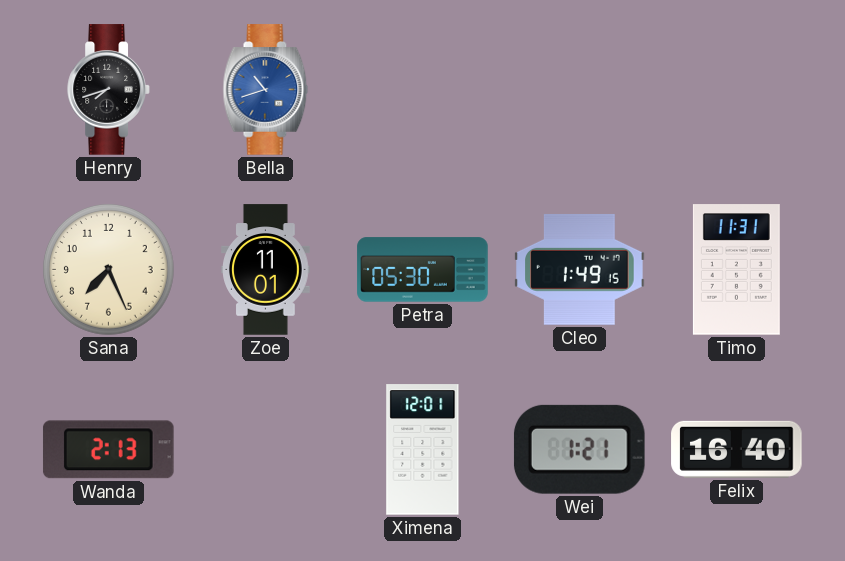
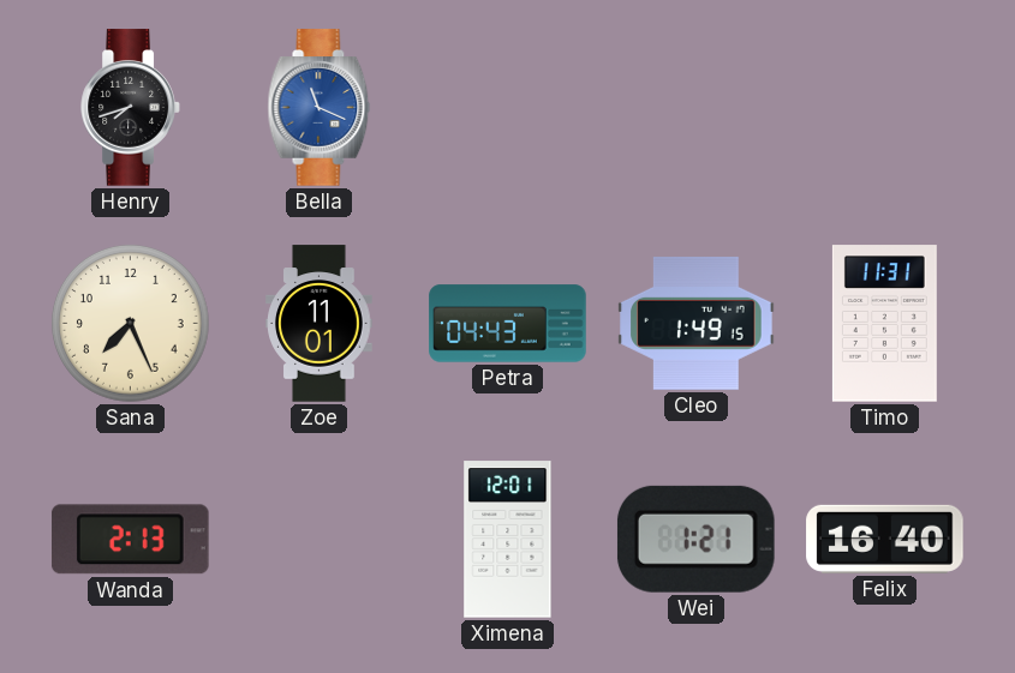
Bella: 10:42 -> 11:19
Petra: 05:30 -> 04:43
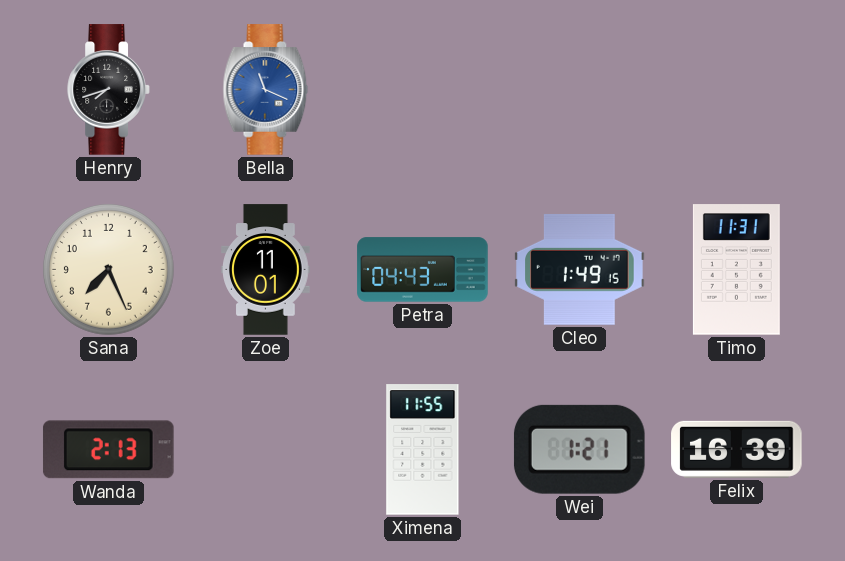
Ximena: 12:01 -> 11:55
Felix: 16:40 -> 16:39
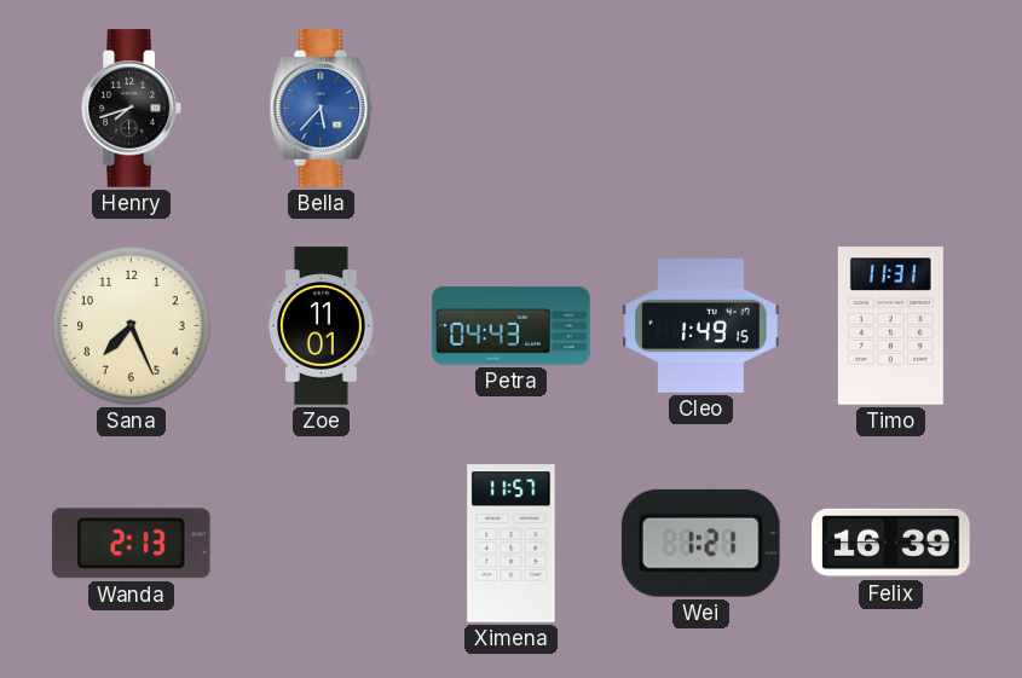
Bella: 11:19 -> 5:37
Ximena: 11:55 -> 11:57
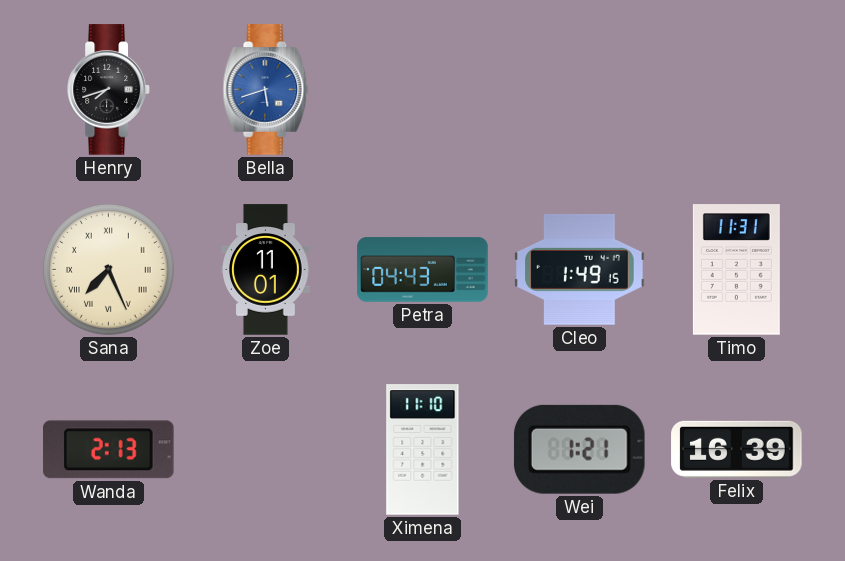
Bella: 5:37 -> 5:42
Sana numerals: Arabic -> Roman
Ximena: 11:57 -> 11:10
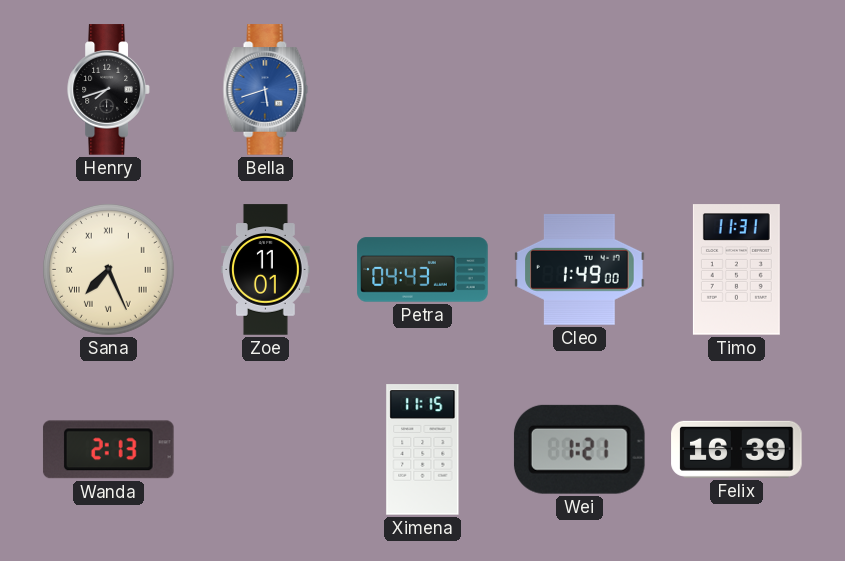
Cleo: 1:49:15 -> 1:49:00
Ximena: 11:10 -> 11:15
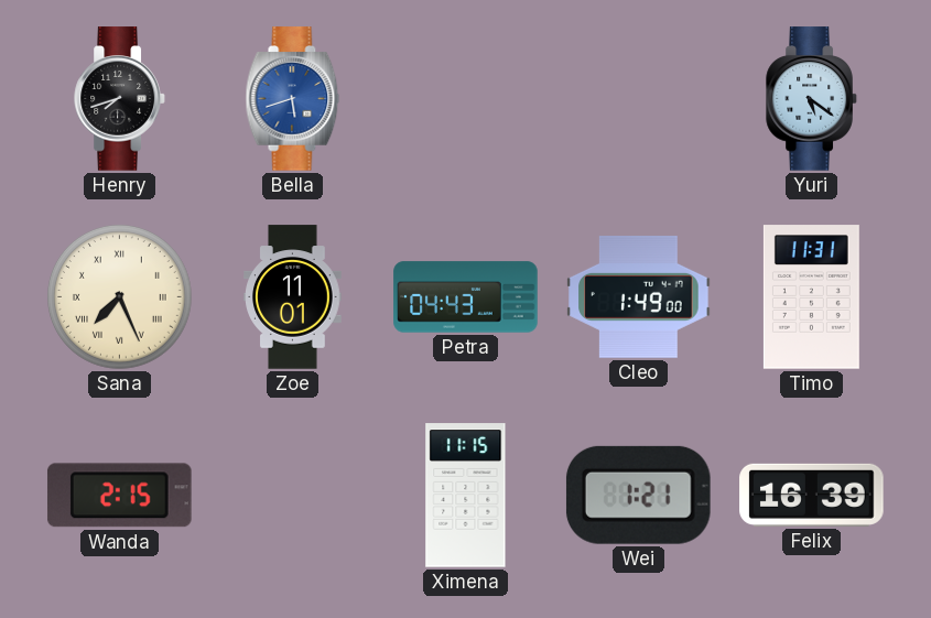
Yuri: none -> 5:21
Wanda: 2:13 -> 2:15
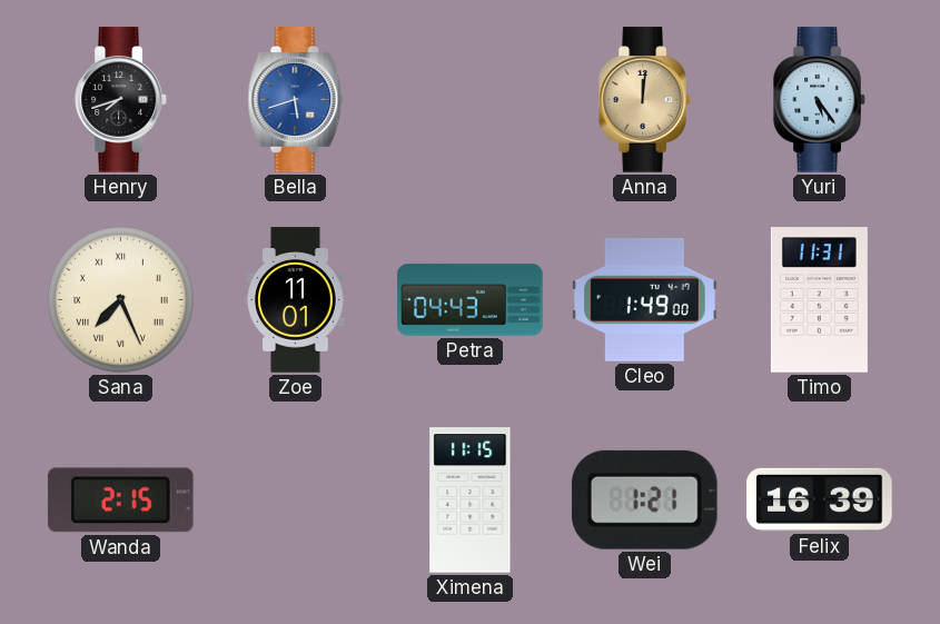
Anna: none -> 12:01
Yuri: 5:21 -> 5:24
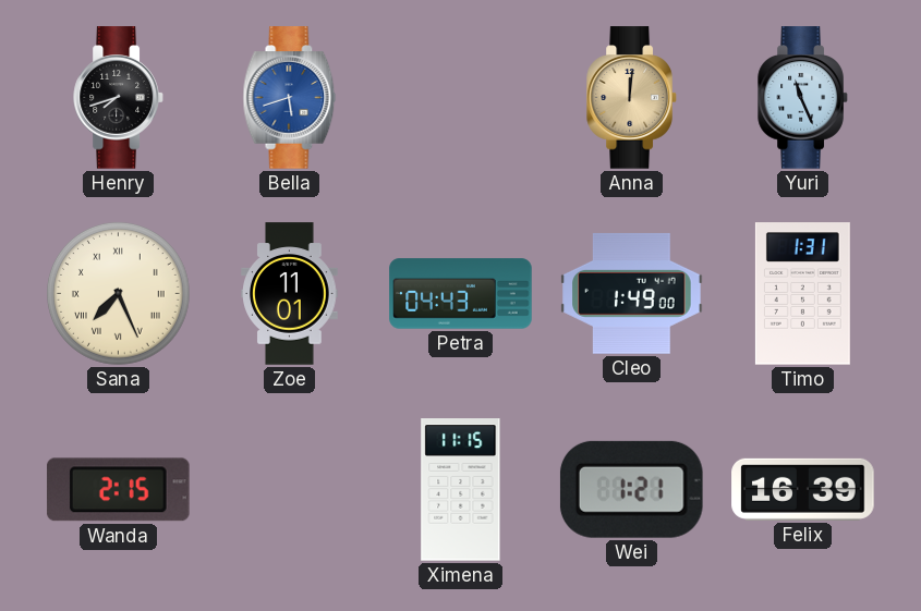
Yuri: 5:24 -> 11:26
Timo: 11:31 -> 1:31
